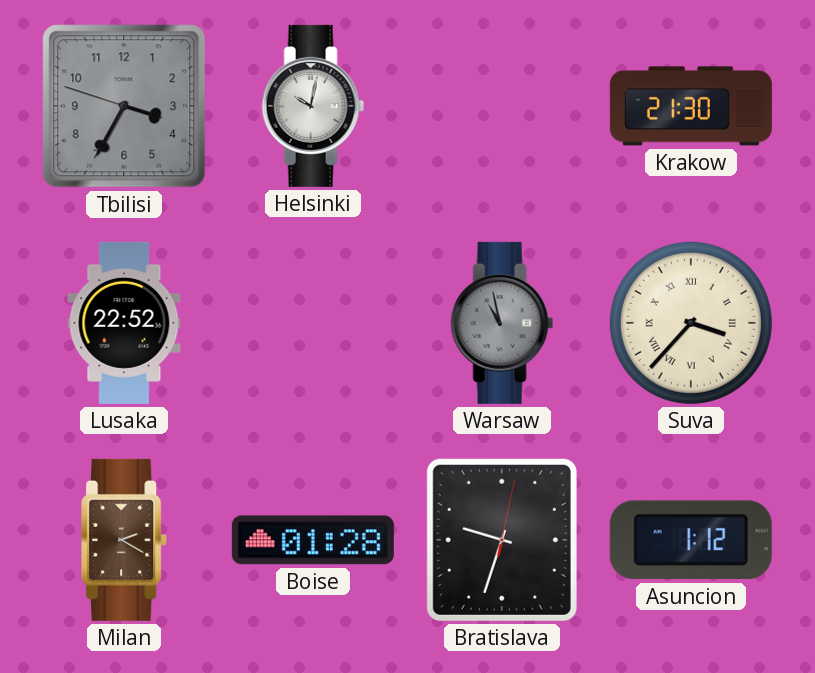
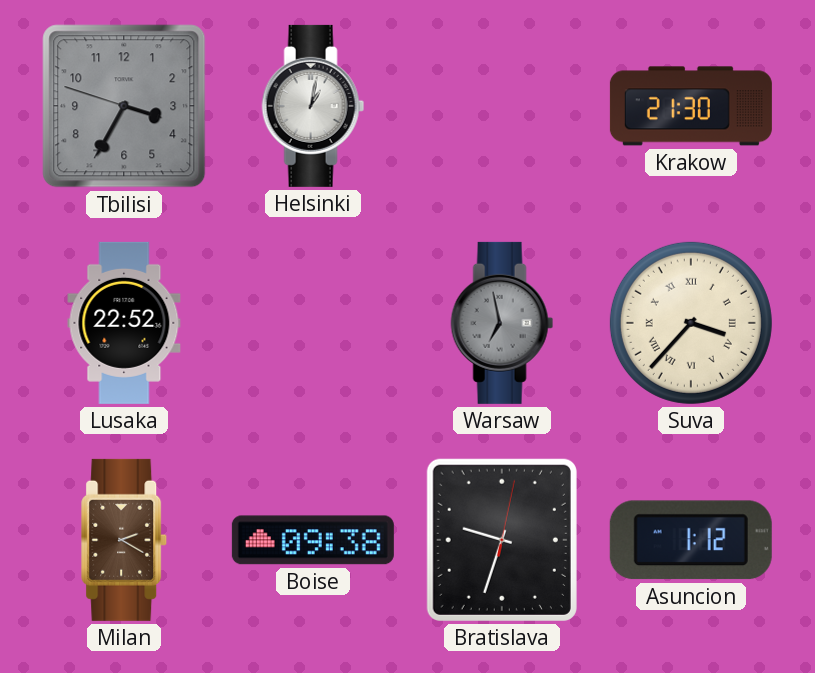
Helsinki: 10:02 -> 1:02
Warsaw: 10:58 -> 6:58
Boise: 01:28 -> 09:38
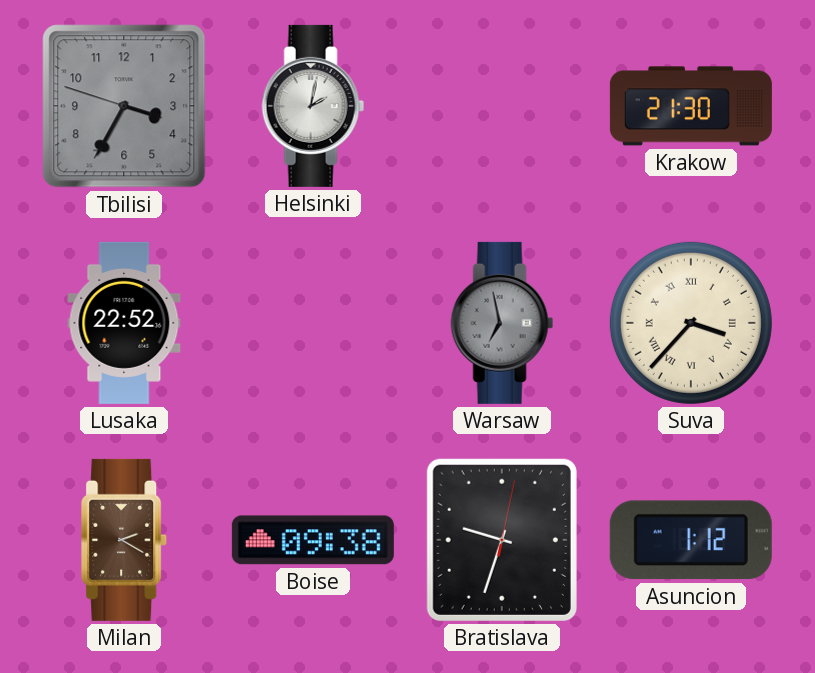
Helsinki: 1:02 -> 2:02
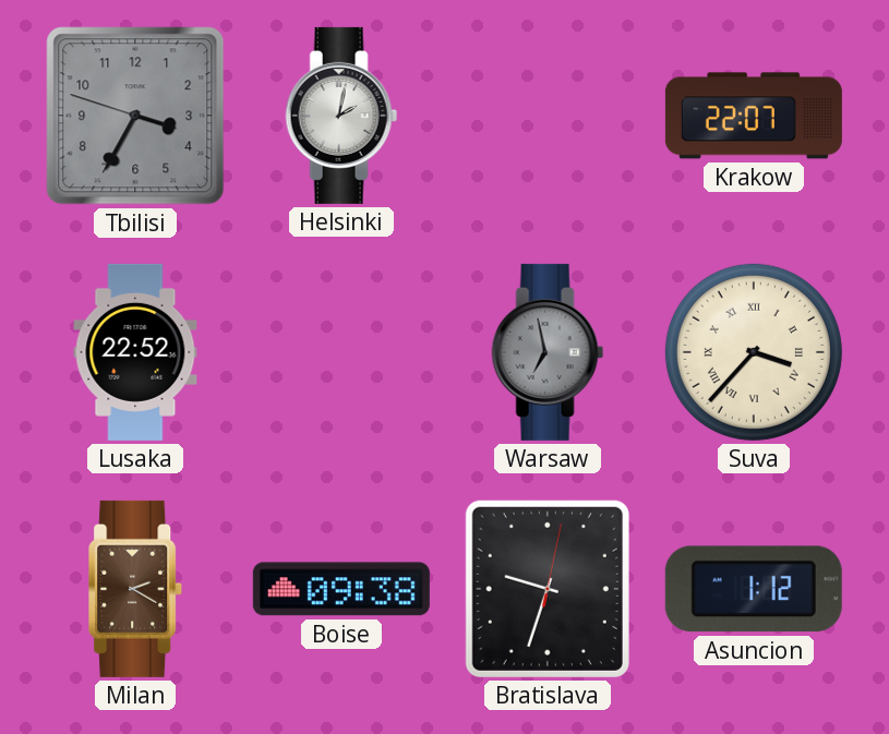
Krakow: 21:30 -> 22:07
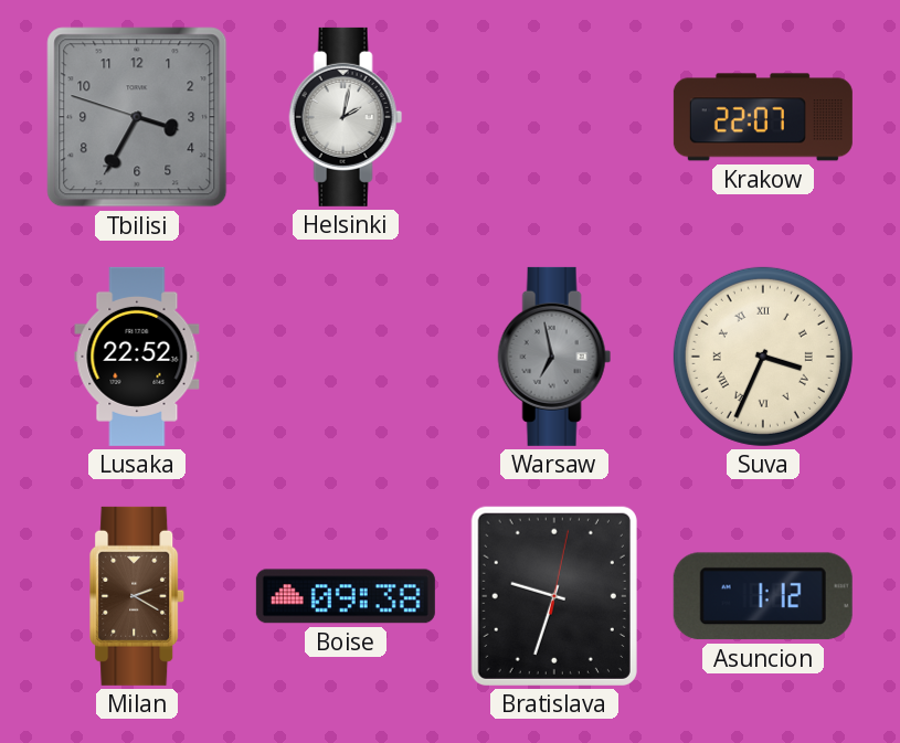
Suva: 3:37 -> 3:34
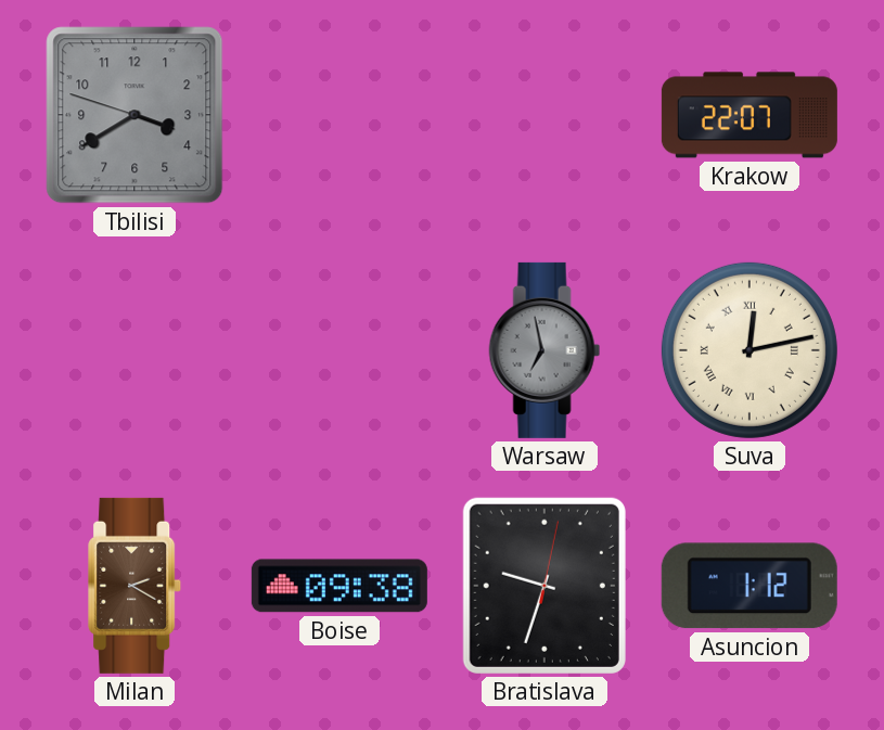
Tbilisi: 3:34 -> 3:39
Helsinki: 2:02 -> none
Lusaka: 22:52 -> none
Suva: 3:34 -> 12:13
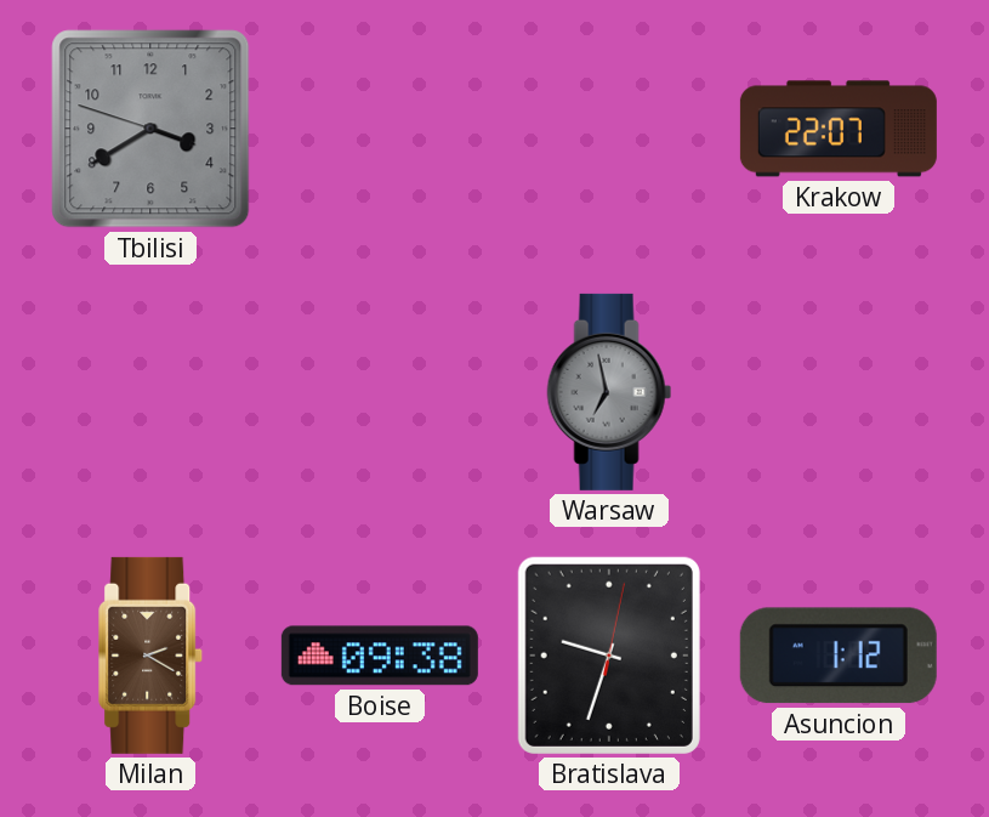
Suva: 12:13 -> none
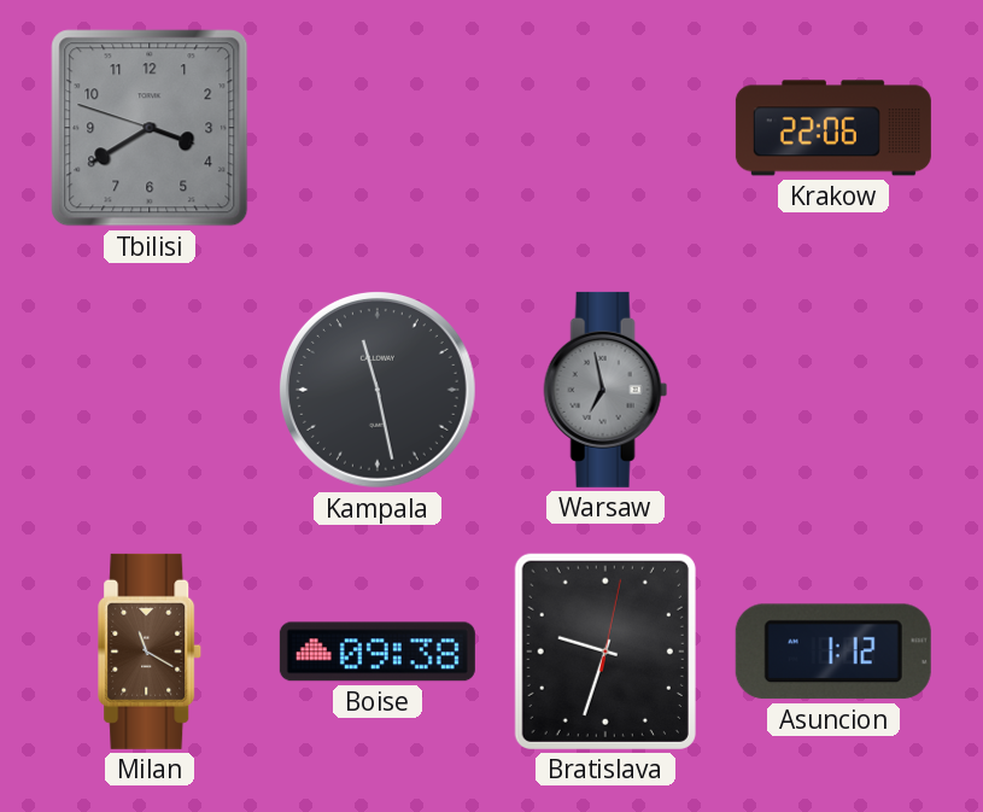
Krakow: 22:07 -> 22:06
Kampala: none -> 11:28
Milan: 2:20 -> 11:20
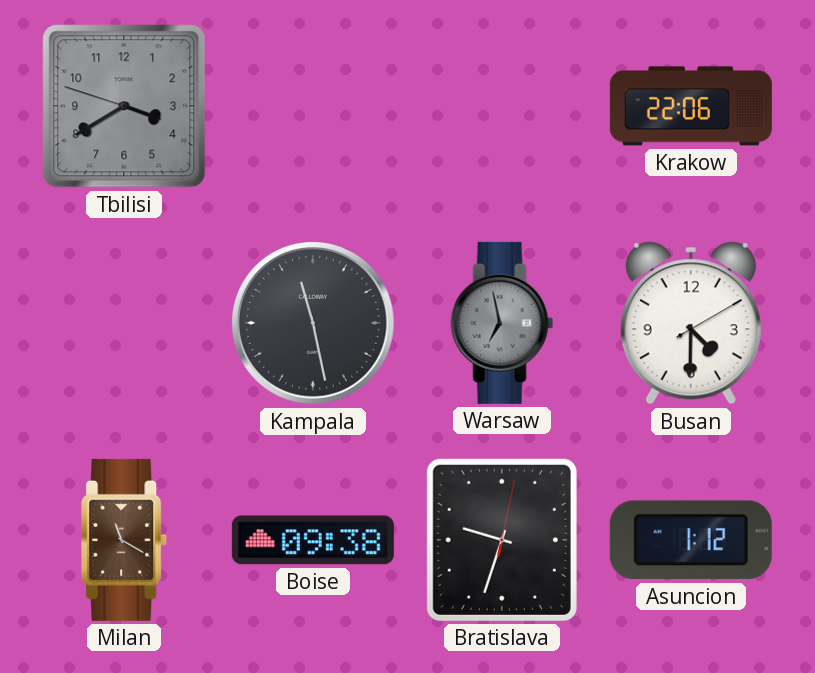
Busan: none -> 4:30
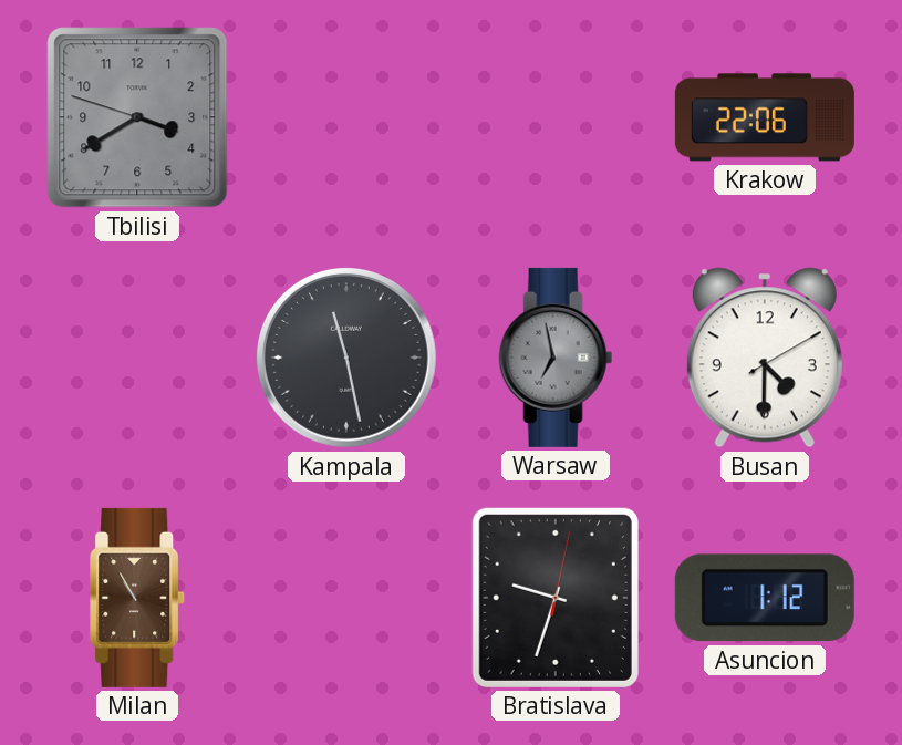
Milan: 11:20 -> 10:55
Boise: 09:38 -> none
